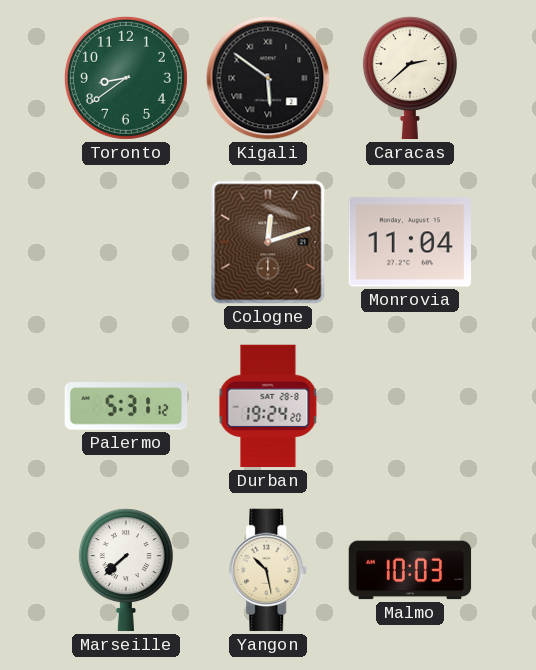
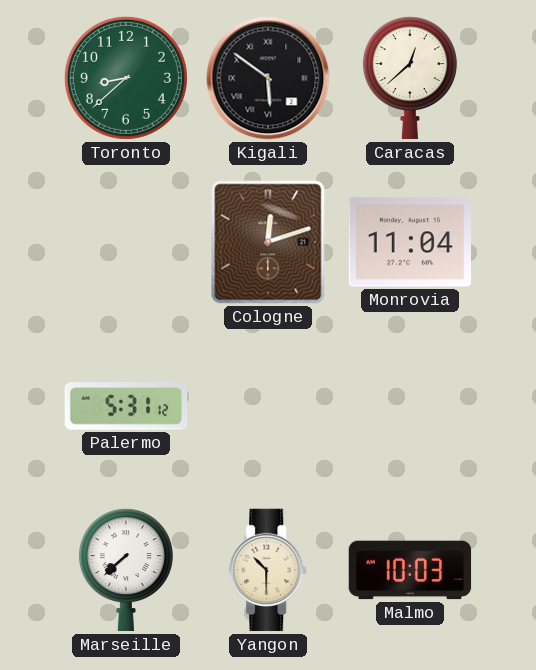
Toronto: 8:39 -> 8:38
Caracas: 2:38 -> 12:38
Durban: 19:24 -> none
Yangon: 10:28 -> 10:30
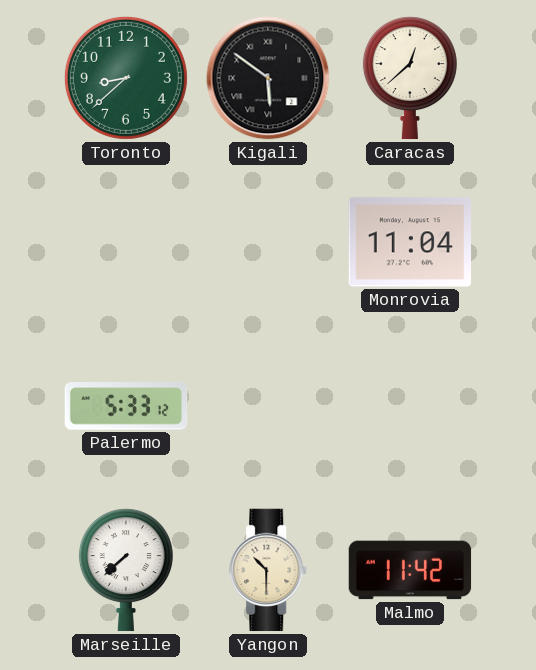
Cologne: 12:12 -> none
Palermo: 5:31 -> 5:33
Malmo: 10:03 -> 11:42
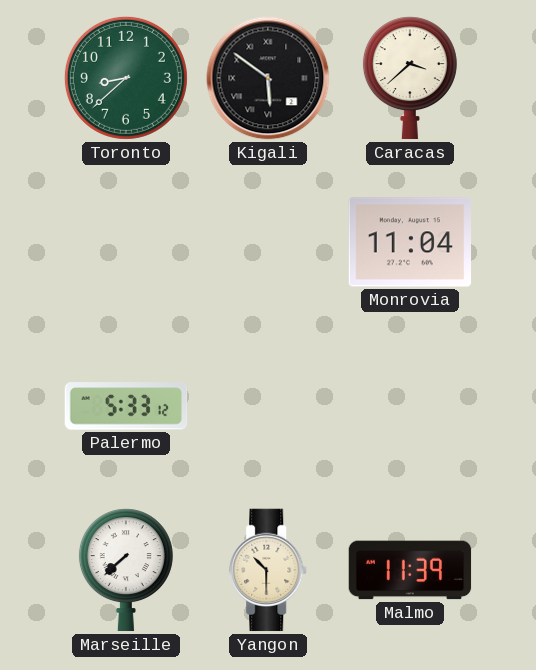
Caracas: 12:38 -> 3:38
Malmo: 11:42 -> 11:39
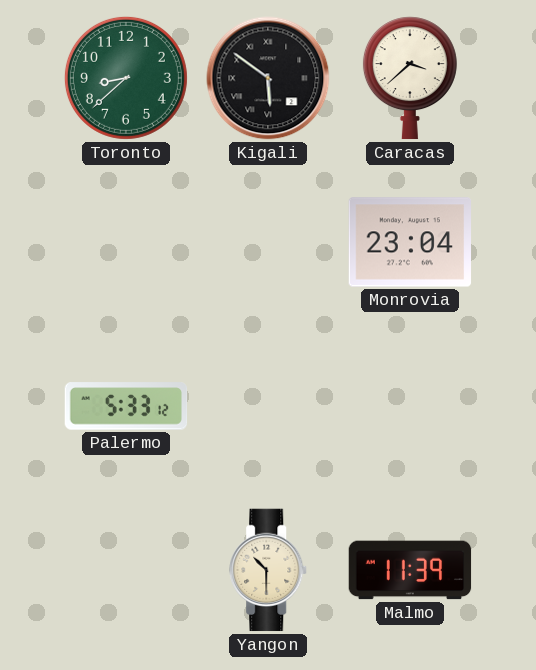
Monrovia: 11:04 -> 23:04
Marseille: 7:38 -> none
